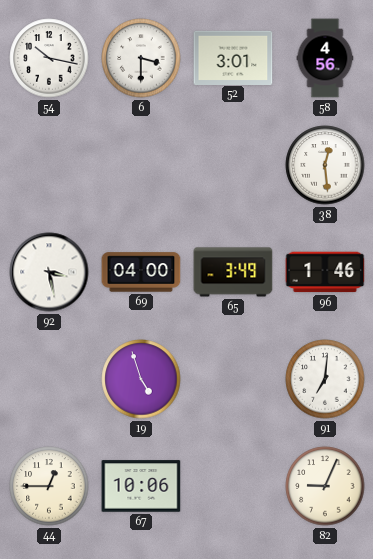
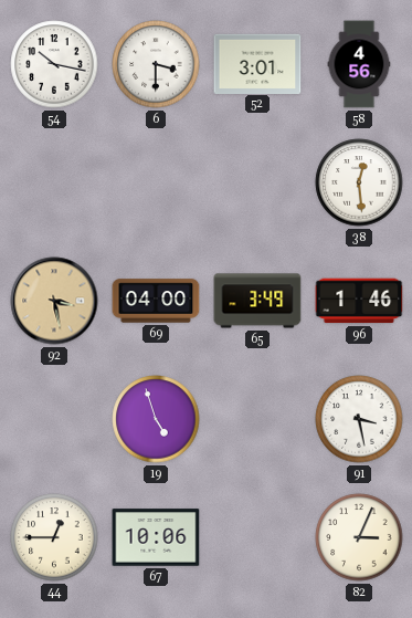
92 dial: white -> champagne
91: 7:01 -> 3:28
82: 9:04 -> 3:04
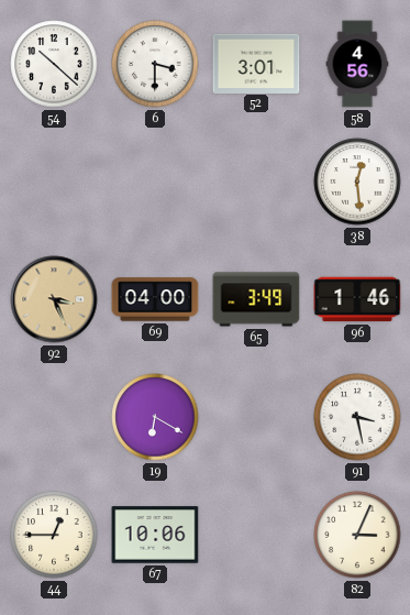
54: 10:17 -> 10:22
92: 3:28 -> 3:26
19: 4:57 -> 6:20
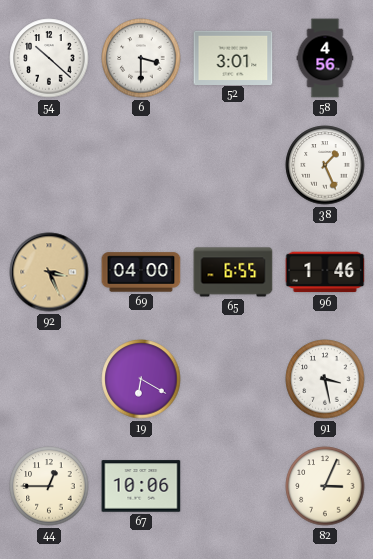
38: 12:29 -> 1:26
65: 3:49 -> 6:55
